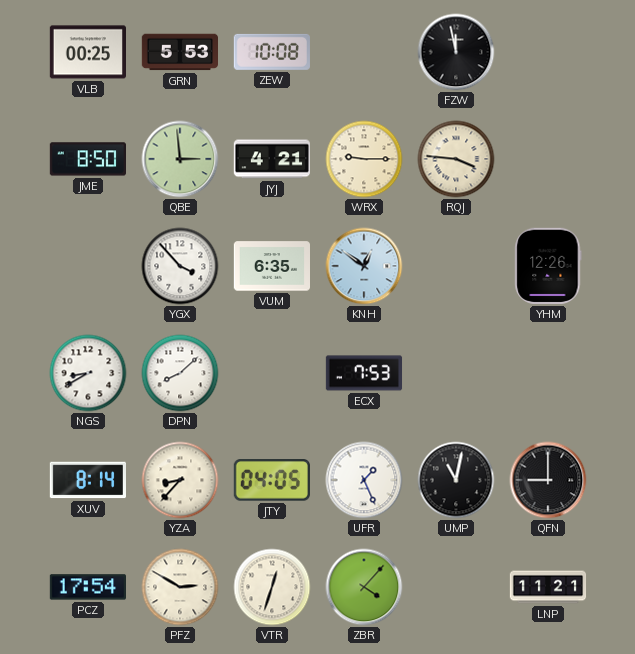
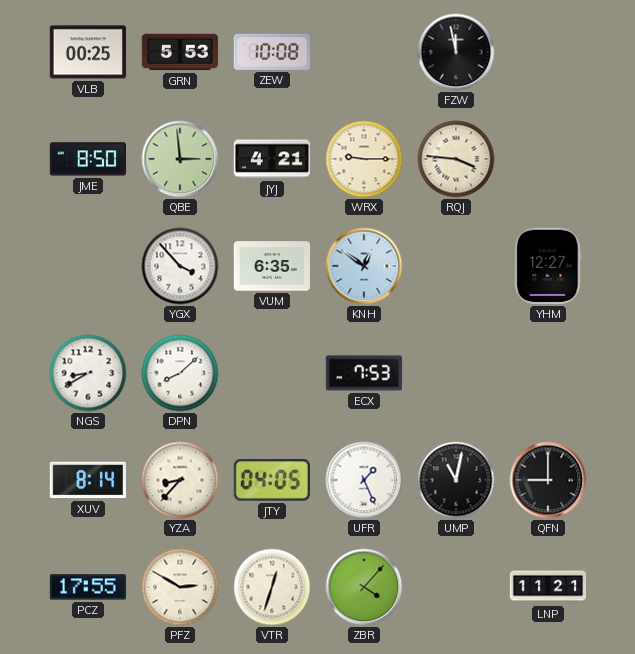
YHM: 12:26 -> 12:27
PCZ: 17:54 -> 17:55
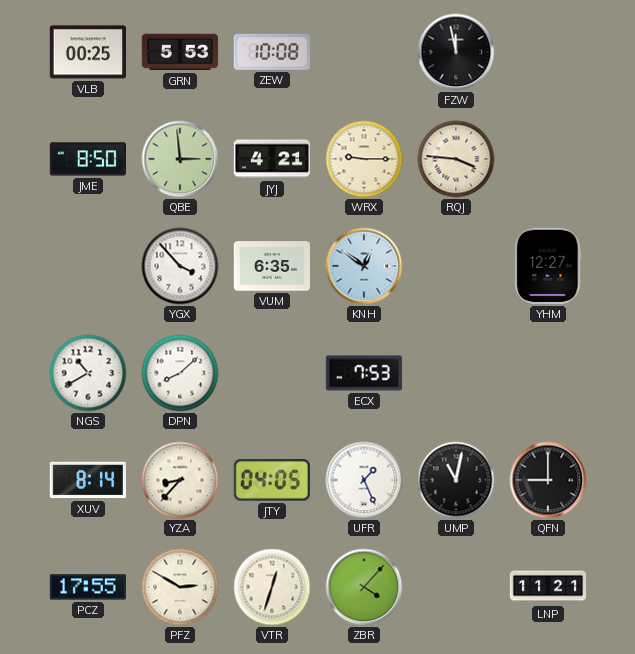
NGS: 8:40 -> 10:40
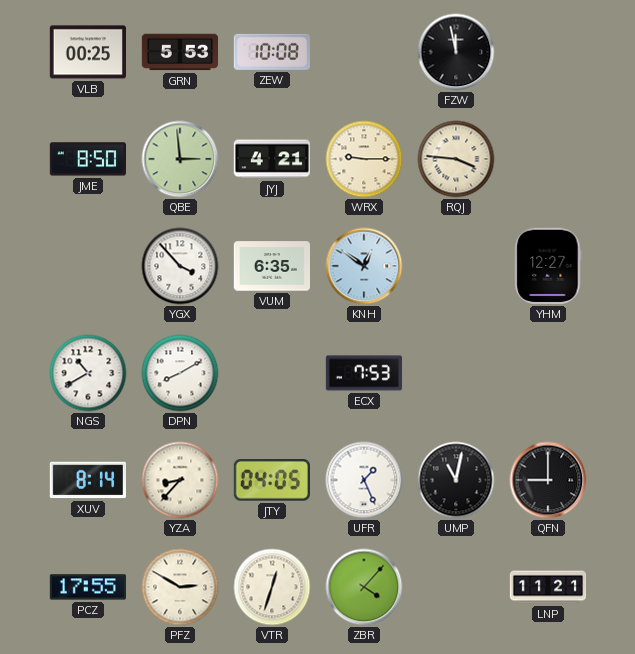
DPN: 8:08 -> 8:10
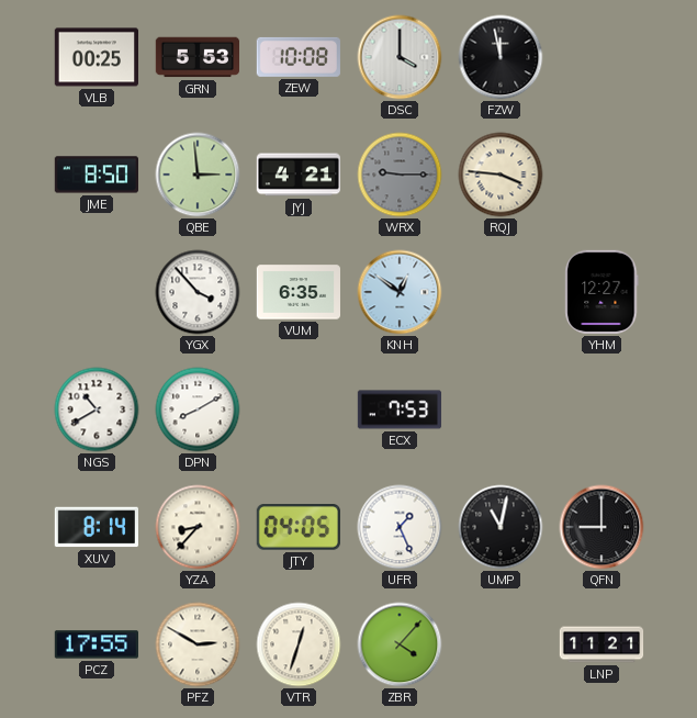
DSC: none -> 4:00
WRX dial: cream -> grey
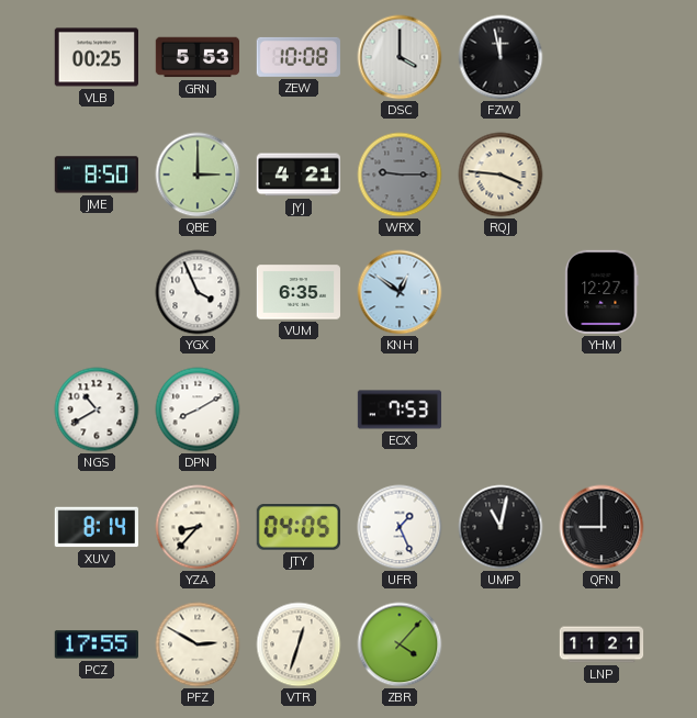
QBE: 2:59 -> 3:00
YGX: 3:53 -> 3:56
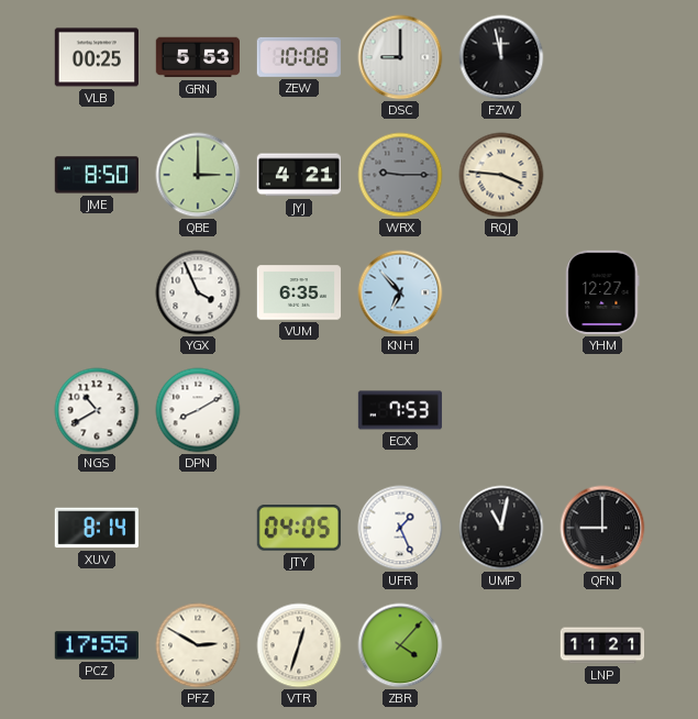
DSC: 4:00 -> 9:00
KNH: 12:51 -> 6:53
YZA: 8:37 -> none
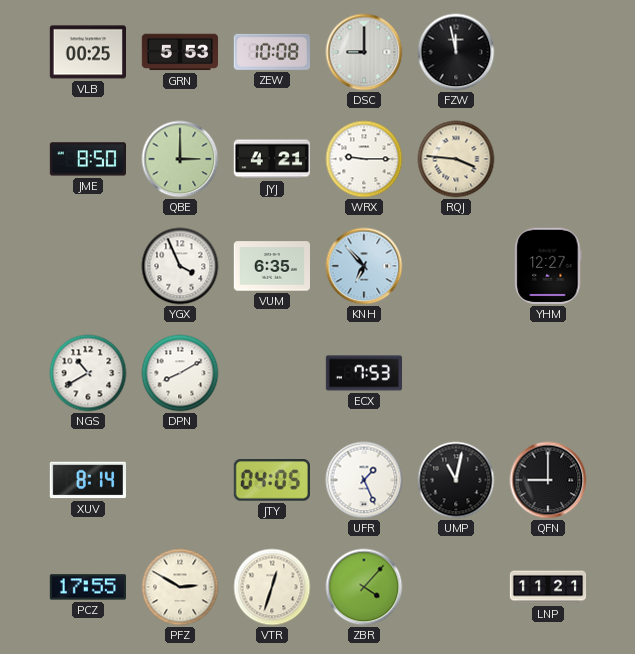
WRX dial: grey -> white
